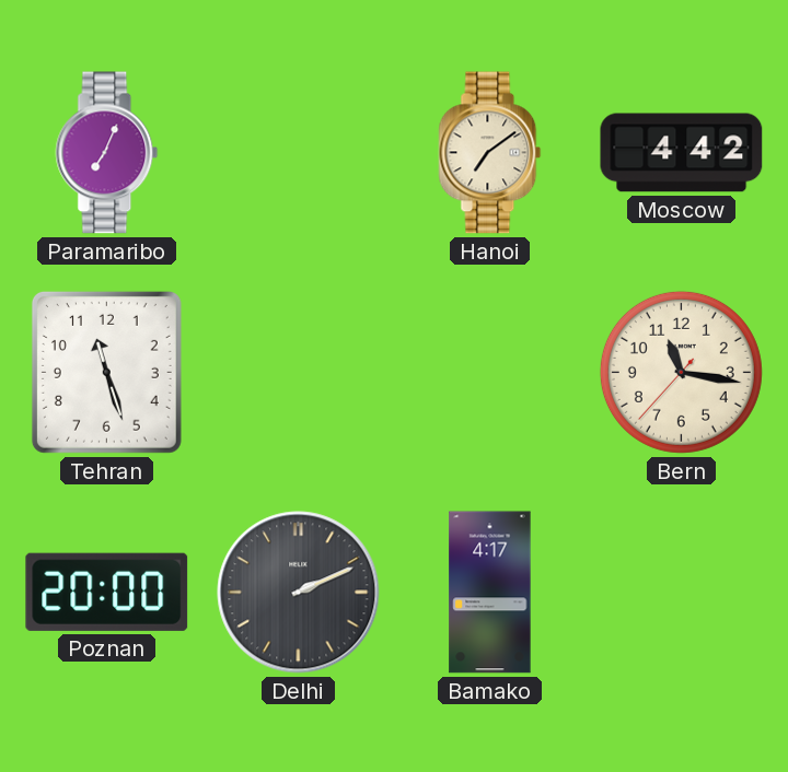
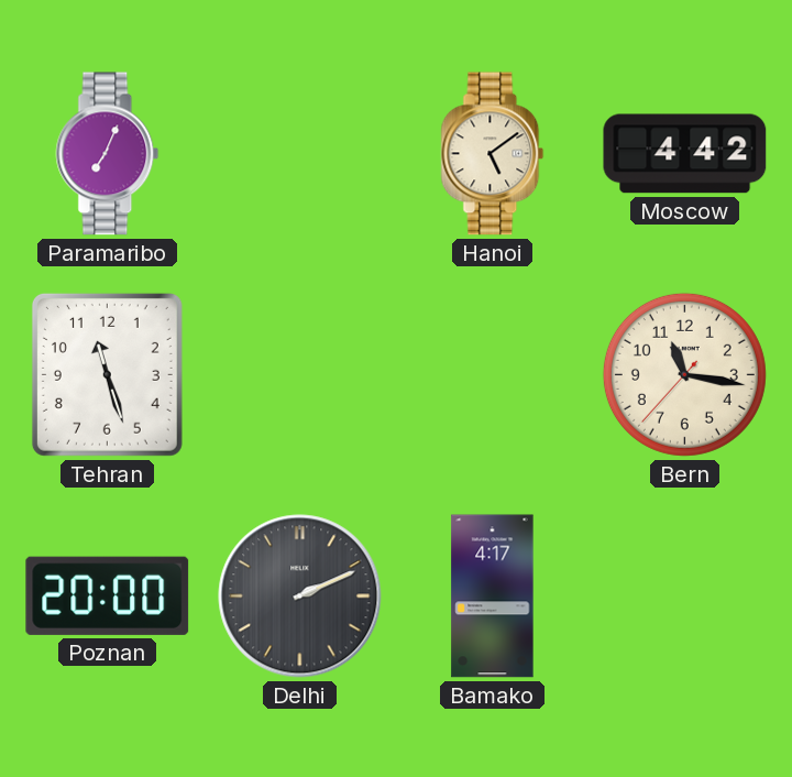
Hanoi: 7:09 -> 5:09
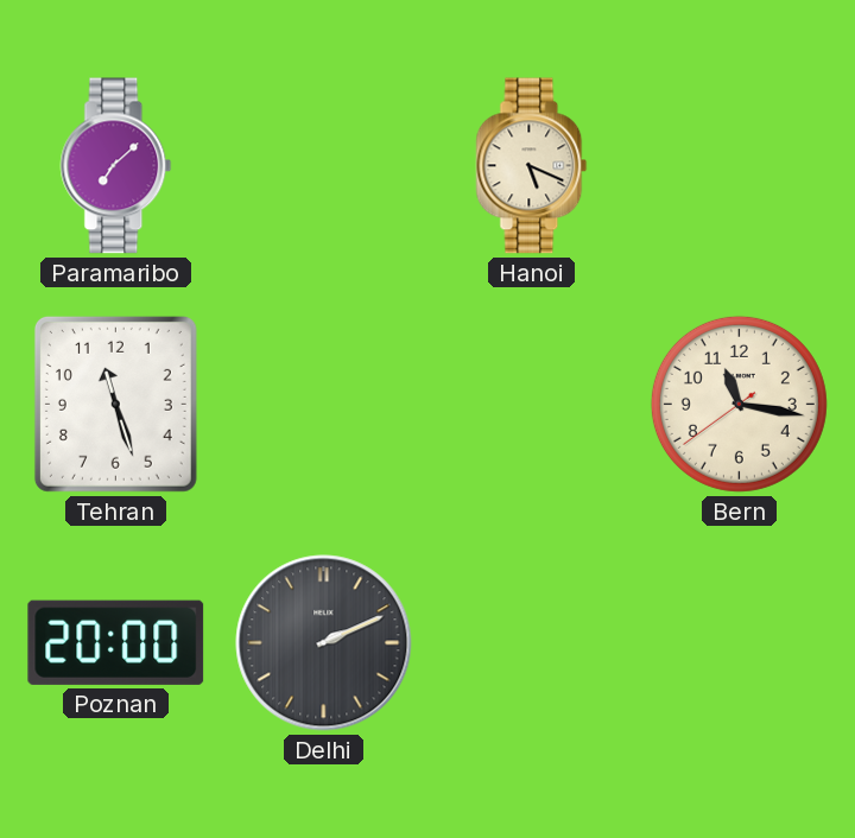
Paramaribo: 7:04 -> 7:08
Hanoi: 5:09 -> 5:19
Moscow: 4:42 -> none
Bern: 11:16:37 -> 11:16:39
Bamako: 4:17 -> none
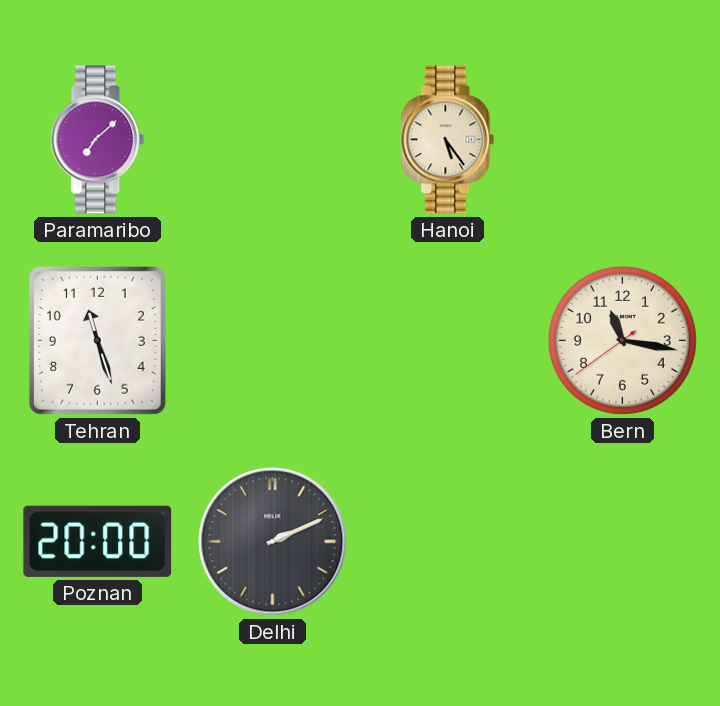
Hanoi: 5:19 -> 5:24
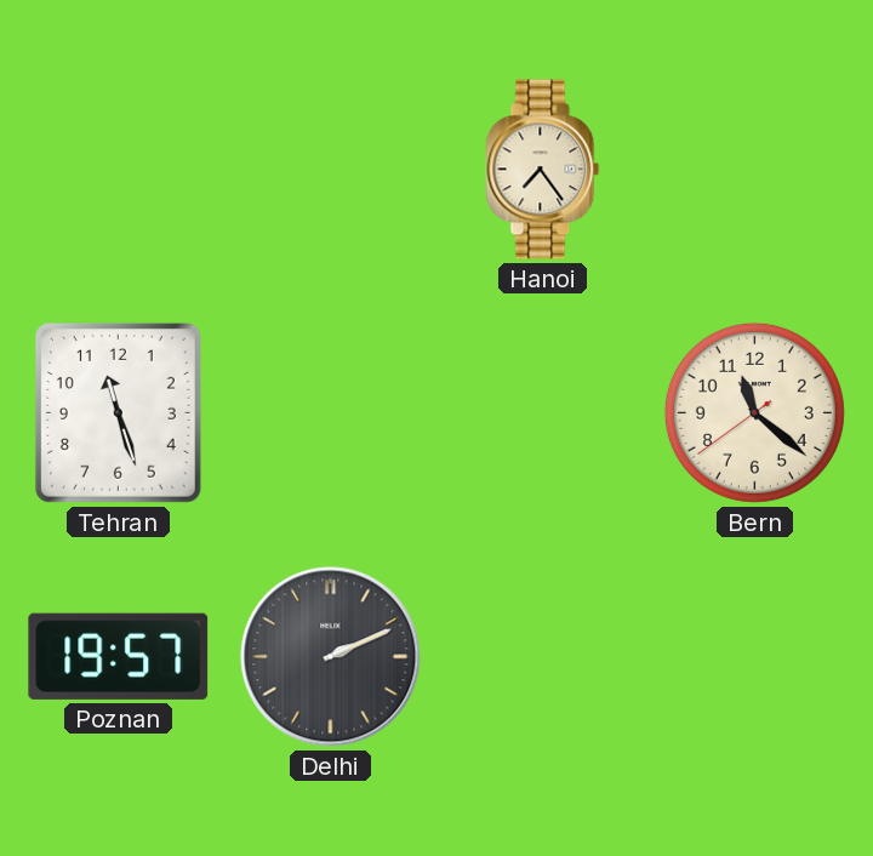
Paramaribo: 7:08 -> none
Hanoi: 5:24 -> 7:24
Bern: 11:16 -> 11:21
Poznan: 20:00 -> 19:57
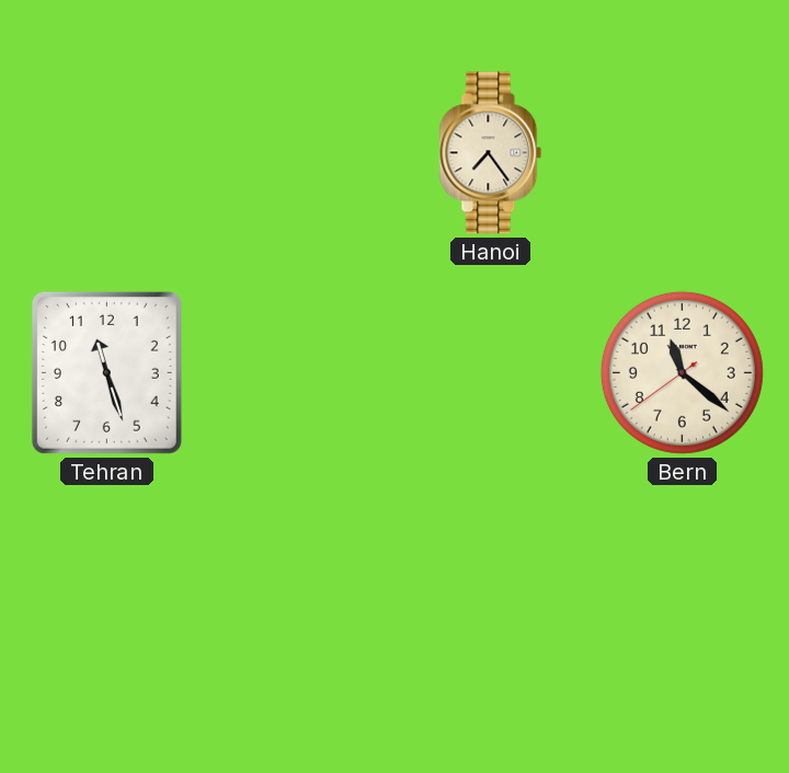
Poznan: 19:57 -> none
Delhi: 2:11 -> none
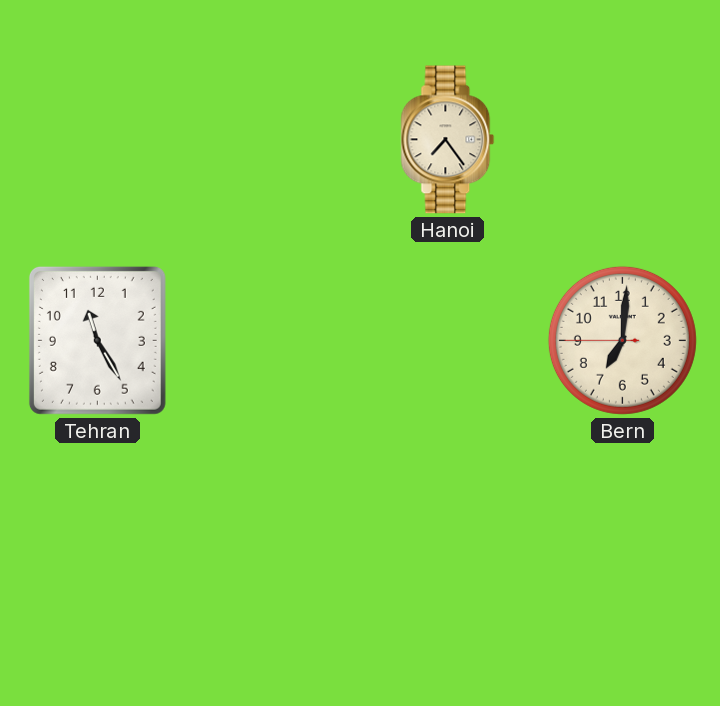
Tehran: 11:27 -> 11:25
Bern: 11:21 -> 7:00
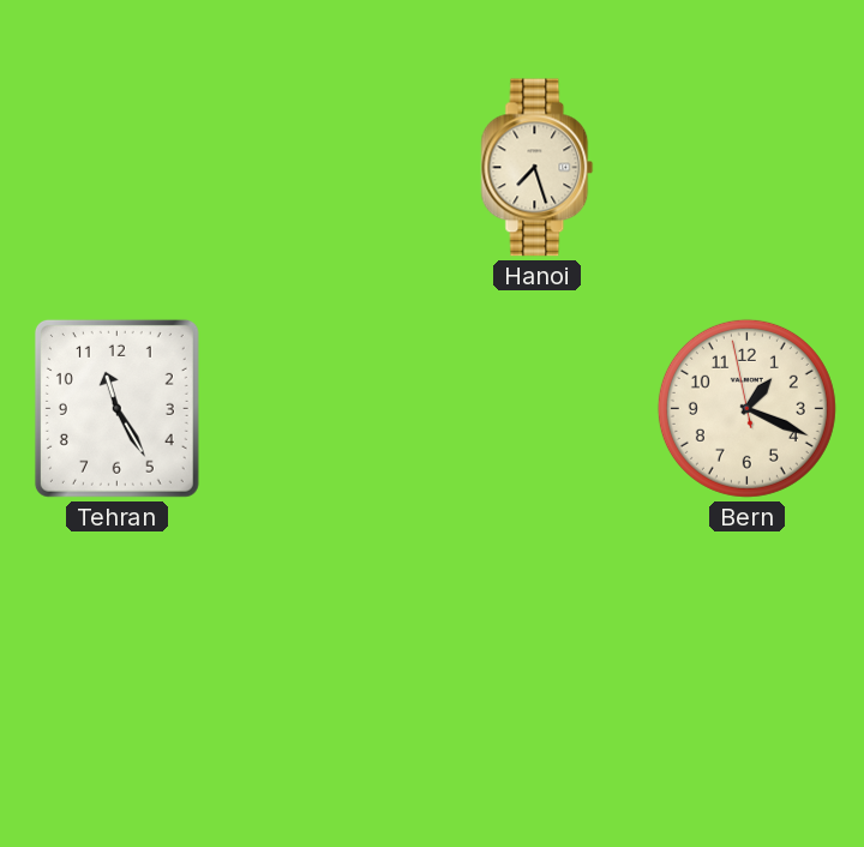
Hanoi: 7:24 -> 7:27
Bern: 7:00 -> 1:18
